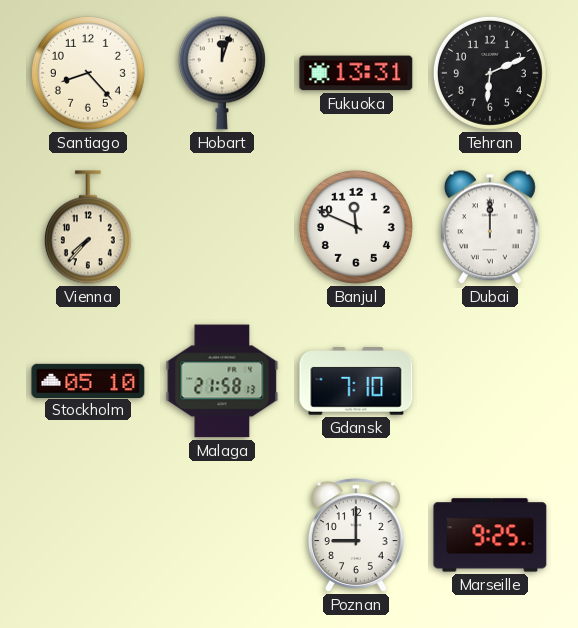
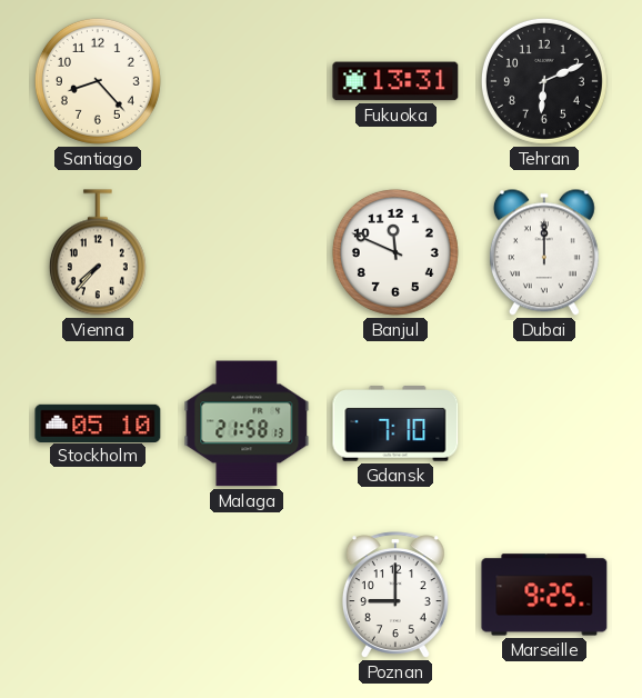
Hobart: 12:03 -> none
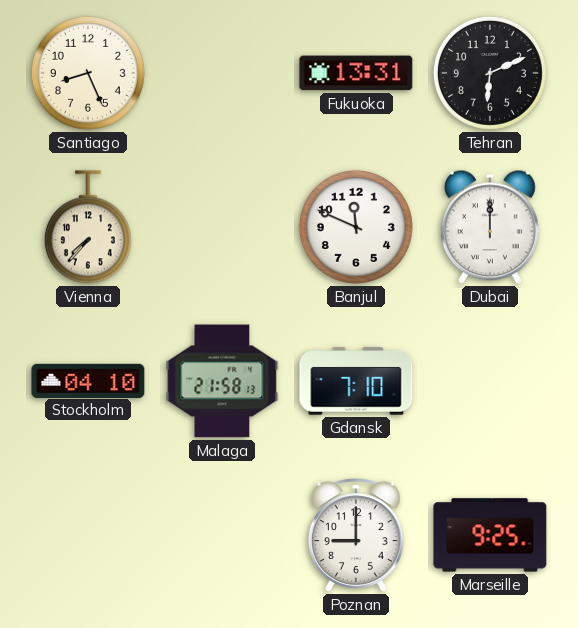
Santiago: 8:23 -> 8:26
Stockholm: 05:10 -> 04:10
